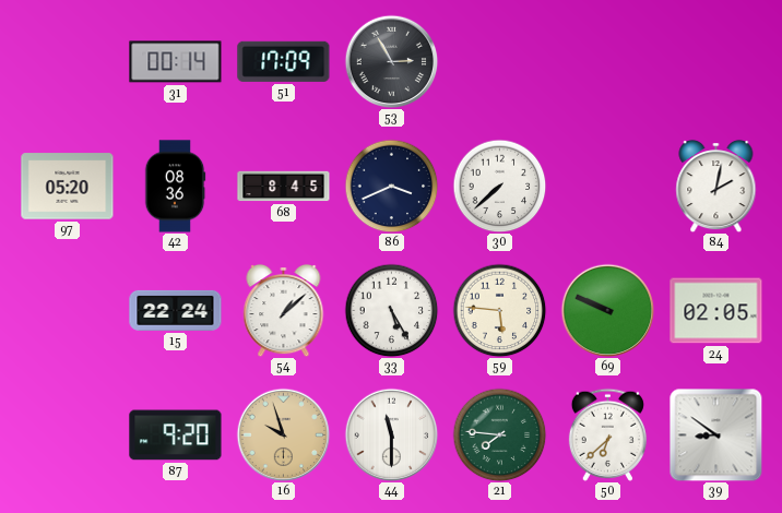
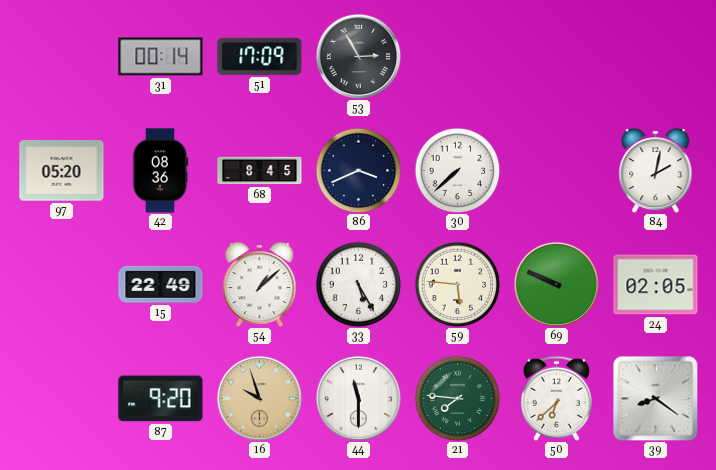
15: 22:24 -> 22:49
39: 8:51 -> 8:21
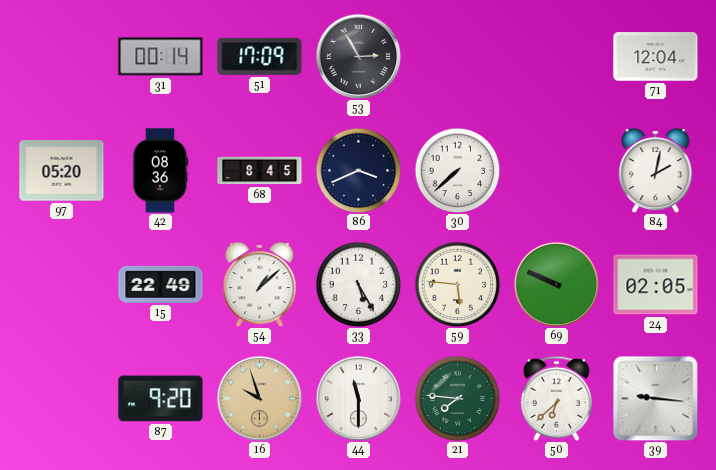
71: none -> 12:04
39: 8:21 -> 9:16
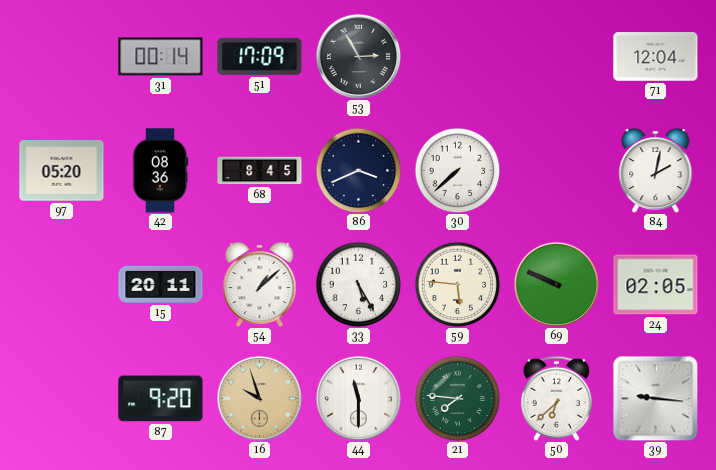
15: 22:49 -> 20:11
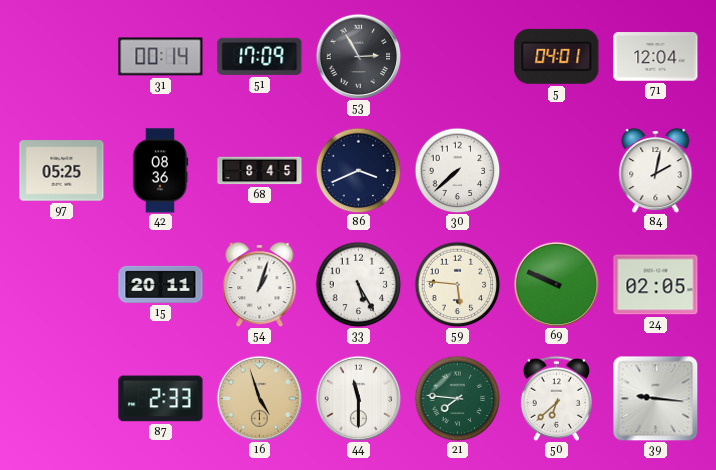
5: none -> 04:01
97: 05:20 -> 05:25
54: 1:08 -> 1:03
87: 9:20 -> 2:33
16: 9:57 -> 4:57
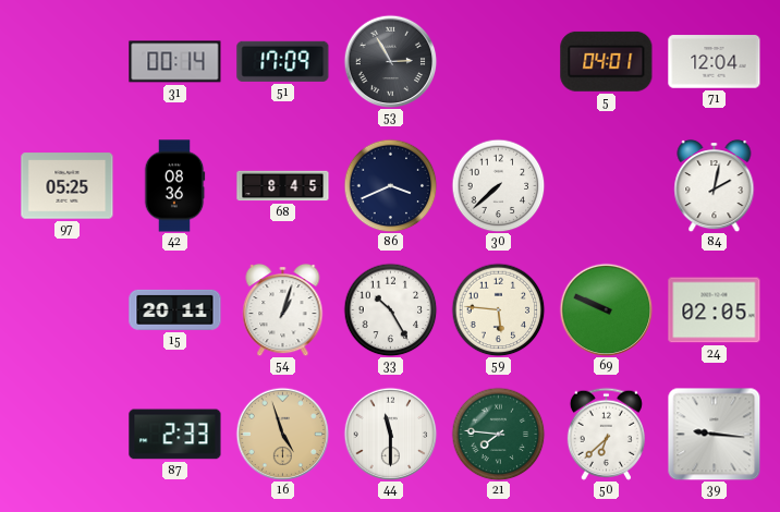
33: 5:25 -> 10:25
